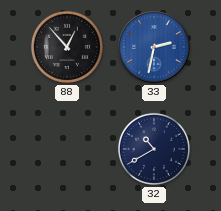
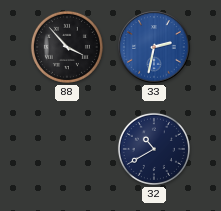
88: 12:53 -> 3:53
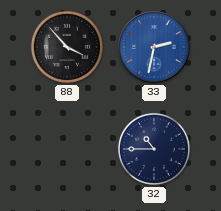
32: 10:40 -> 10:45
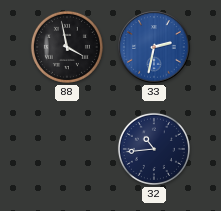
88: 3:53 -> 3:58
32: 10:45 -> 10:44
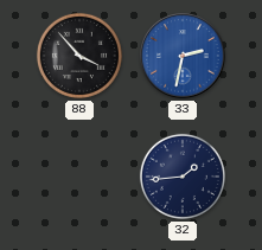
88: 3:58 -> 3:53
32: 10:44 -> 1:44
